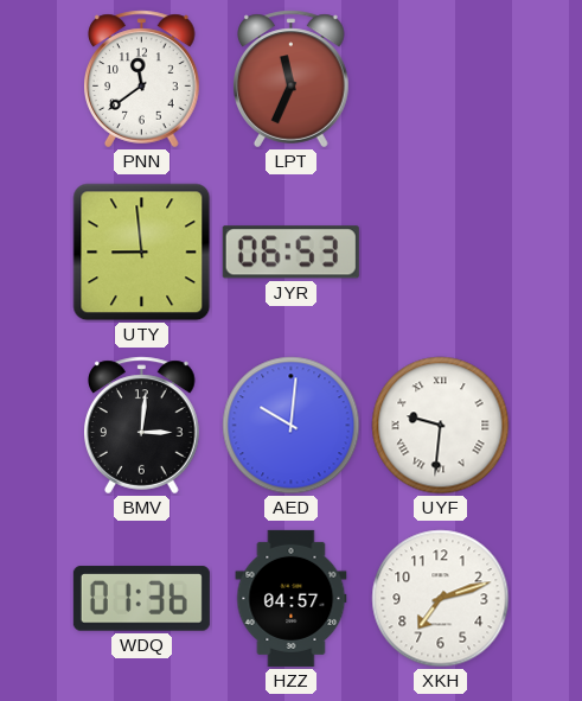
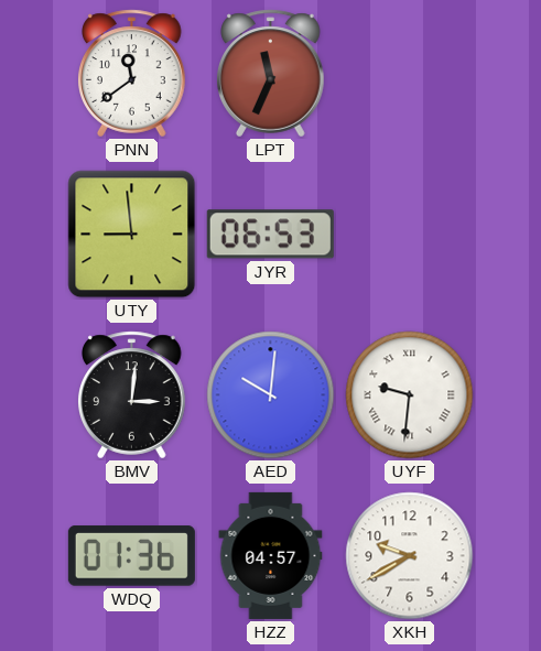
XKH: 7:12 -> 9:40
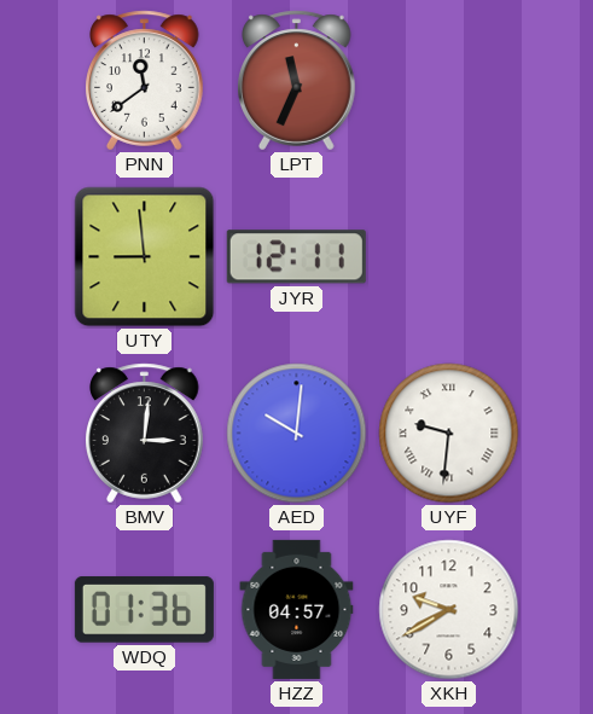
JYR: 06:53 -> 12:11
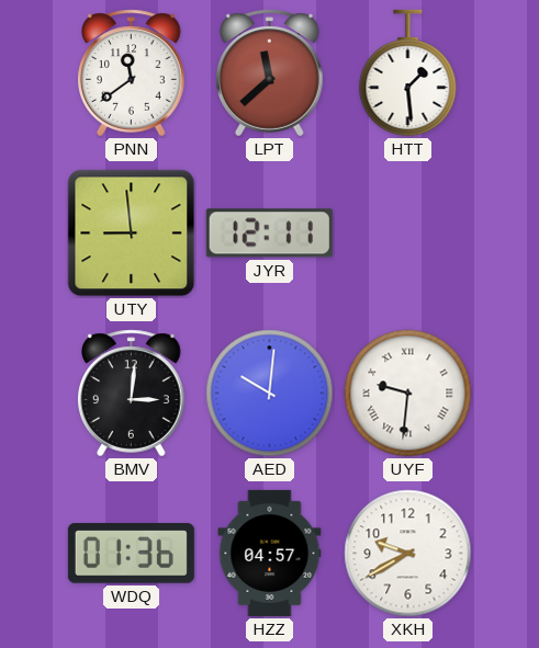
LPT: 11:34 -> 11:38
HTT: none -> 1:29
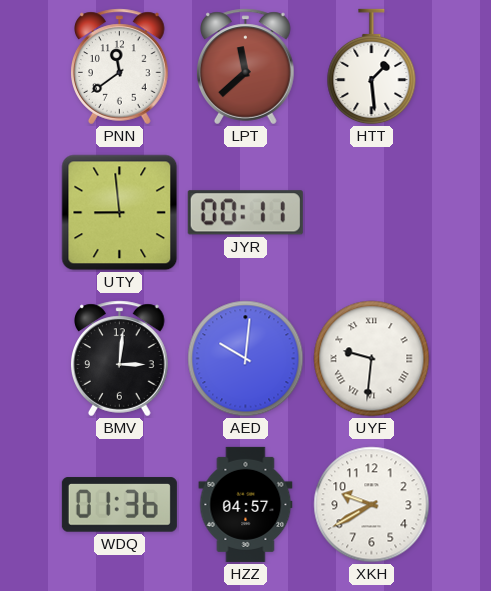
JYR: 12:11 -> 00:11
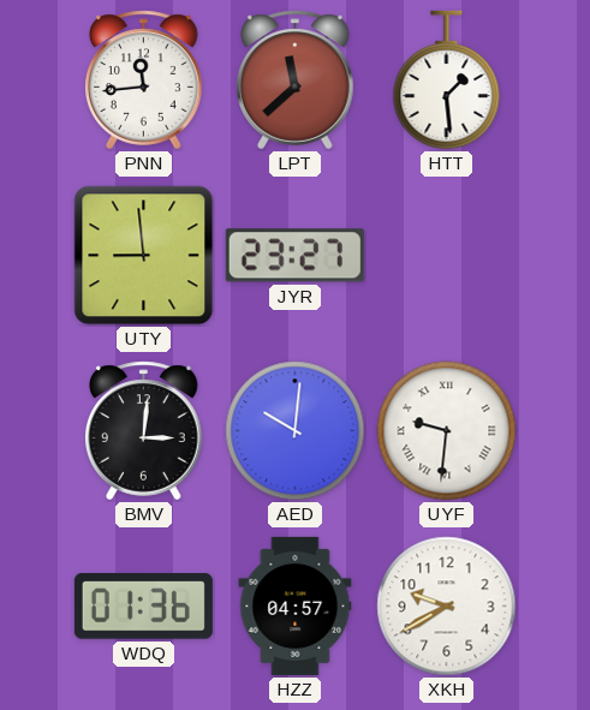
PNN: 11:39 -> 11:44
JYR: 00:11 -> 23:27
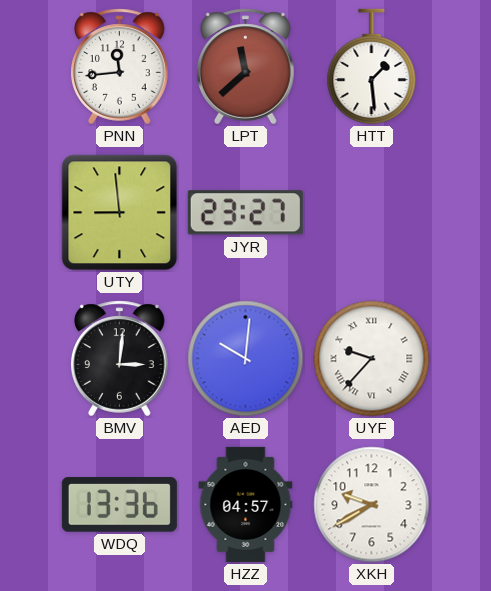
UYF: 9:31 -> 9:37
WDQ: 01:36 -> 13:36
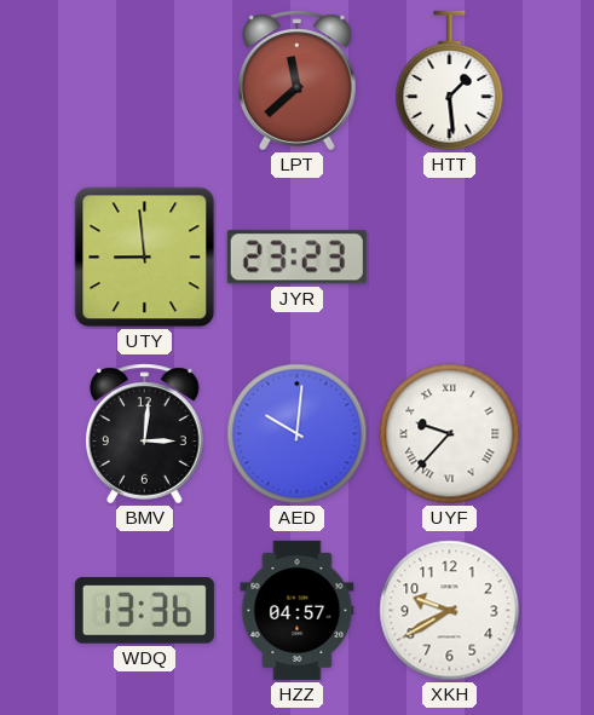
PNN: 11:44 -> none
JYR: 23:27 -> 23:23
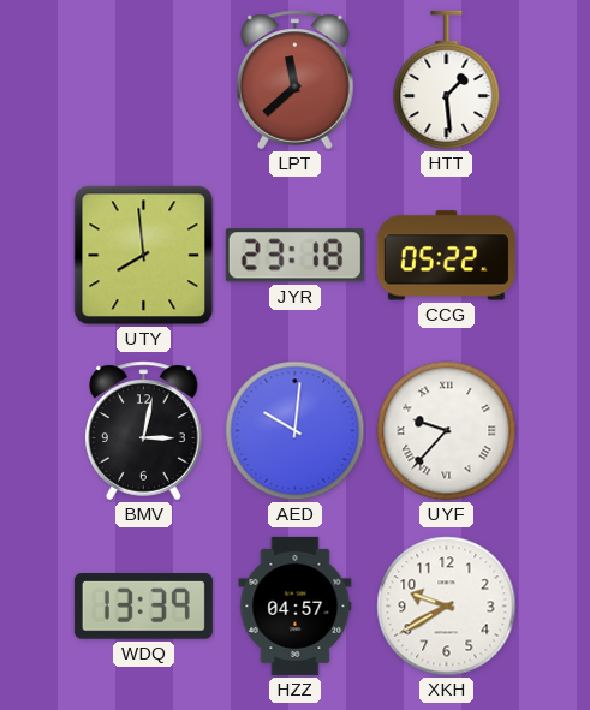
UTY: 8:59 -> 7:59
JYR: 23:23 -> 23:18
CCG: none -> 05:22
BMV: 3:01 -> 3:02
WDQ: 13:36 -> 13:39
